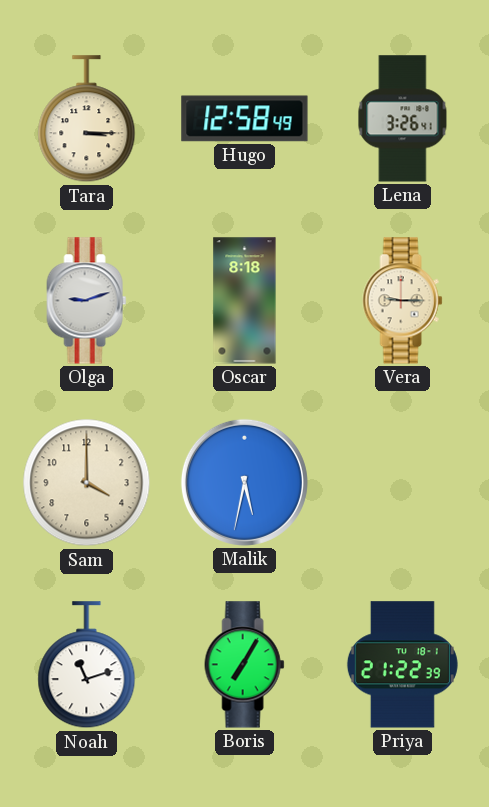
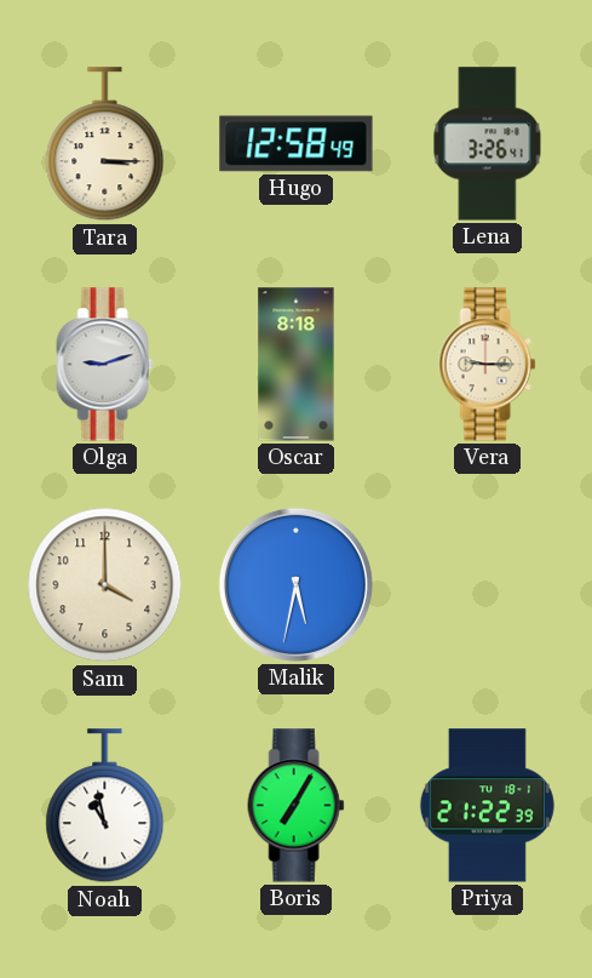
Noah: 11:12 -> 10:58
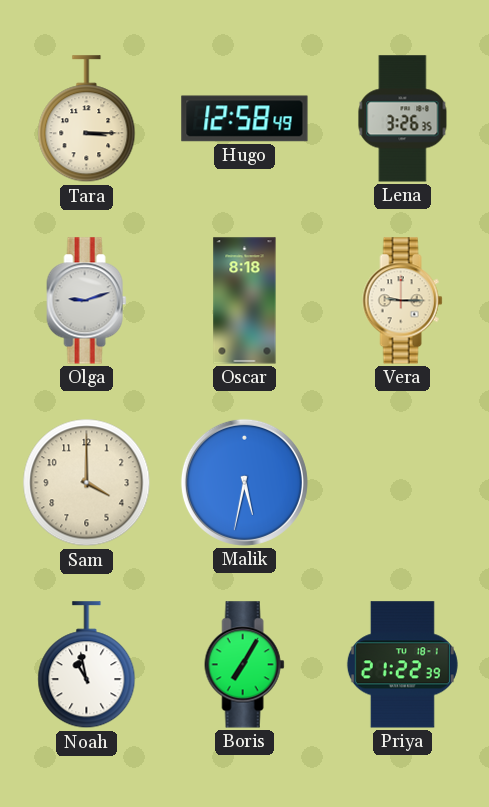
Lena: 3:26:41 -> 3:26:35
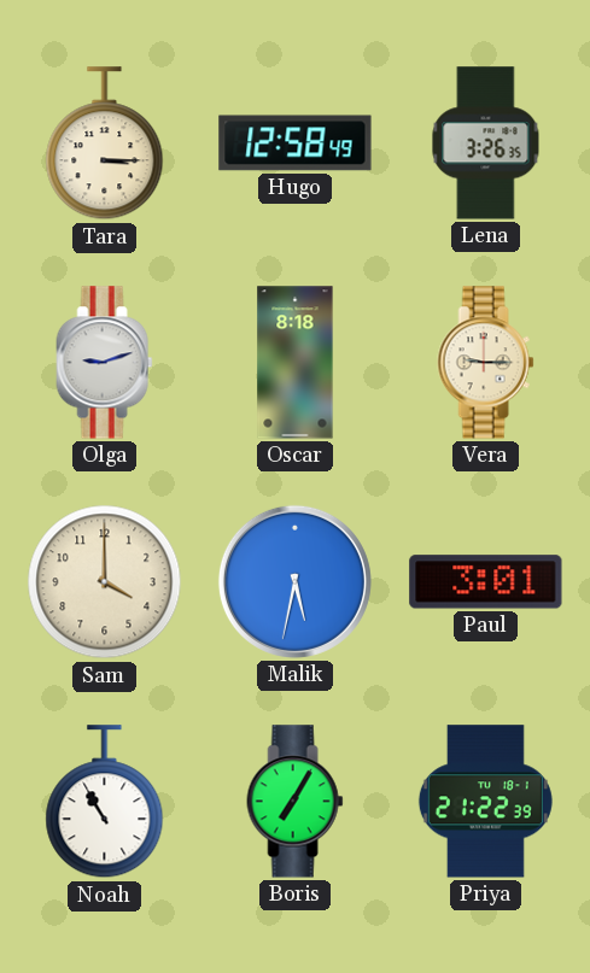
Paul: none -> 3:01
Noah: 10:58 -> 10:55
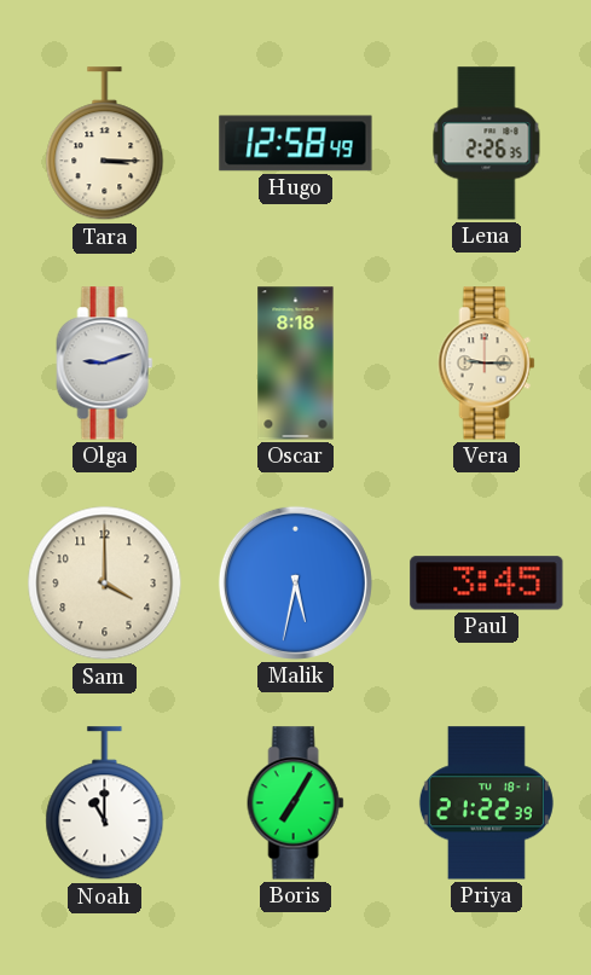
Lena: 3:26 -> 2:26
Paul: 3:01 -> 3:45
Noah: 10:55 -> 11:00
